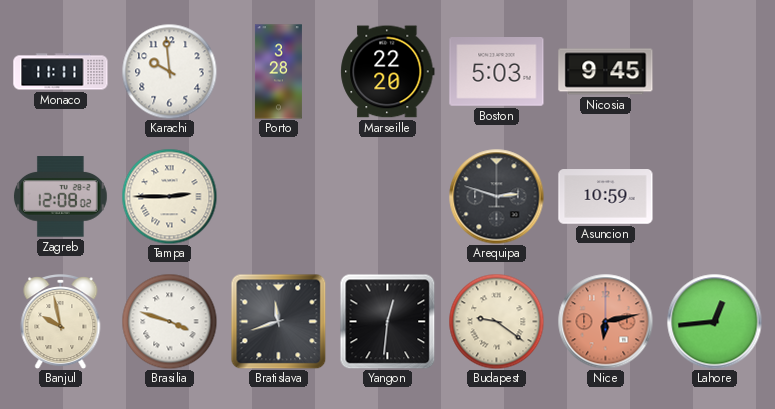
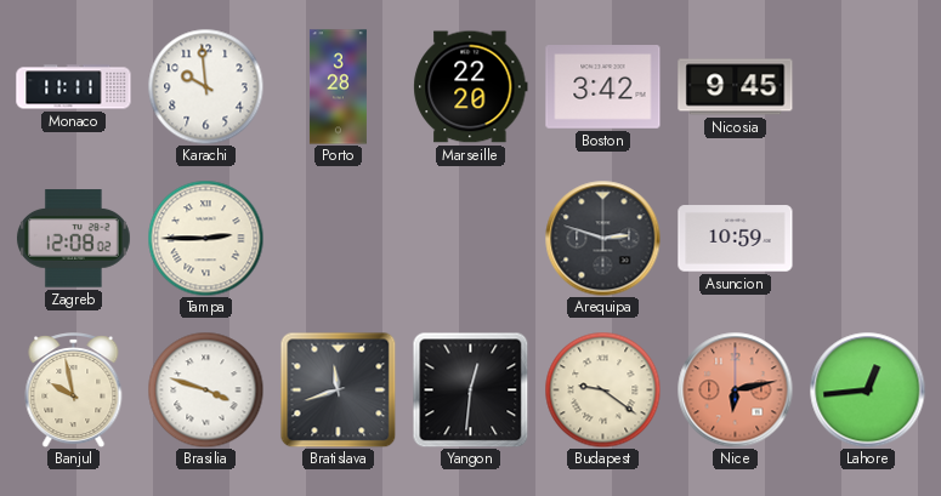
Boston: 5:03 -> 3:42
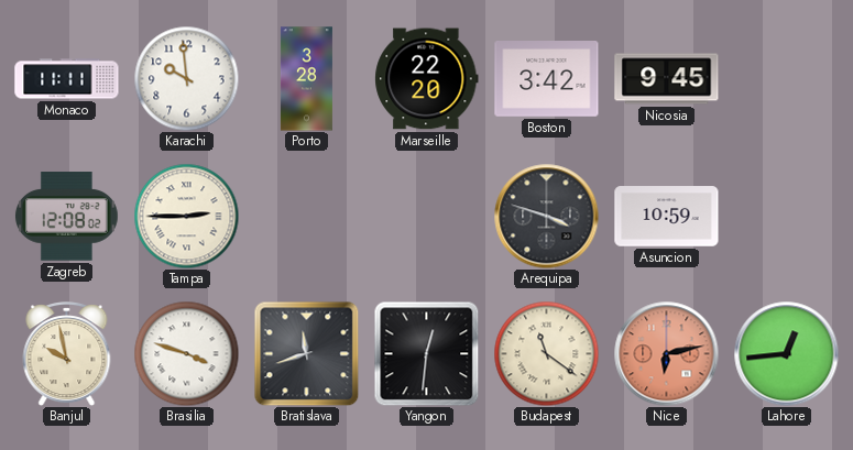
Arequipa: 2:48 -> 3:48
Budapest: 9:21 -> 11:21
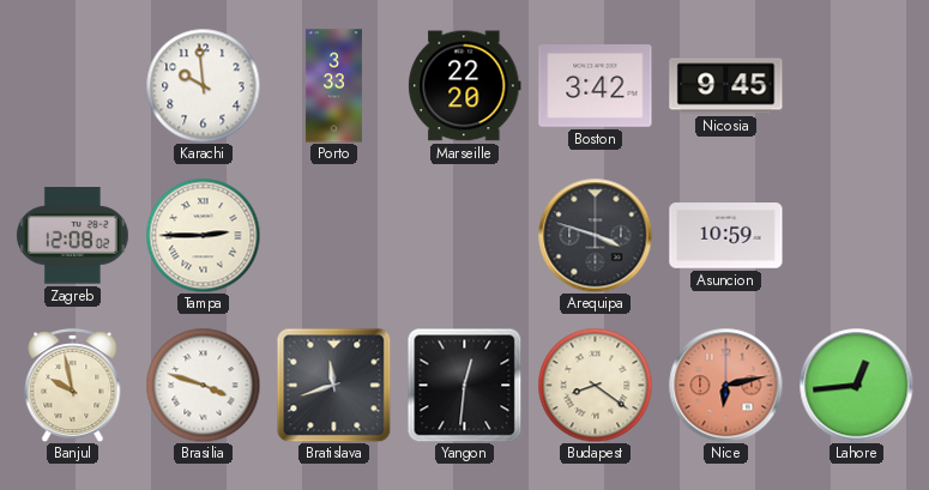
Monaco: 11:11 -> none
Porto: 3:28 -> 3:33
Budapest: 11:21 -> 8:21
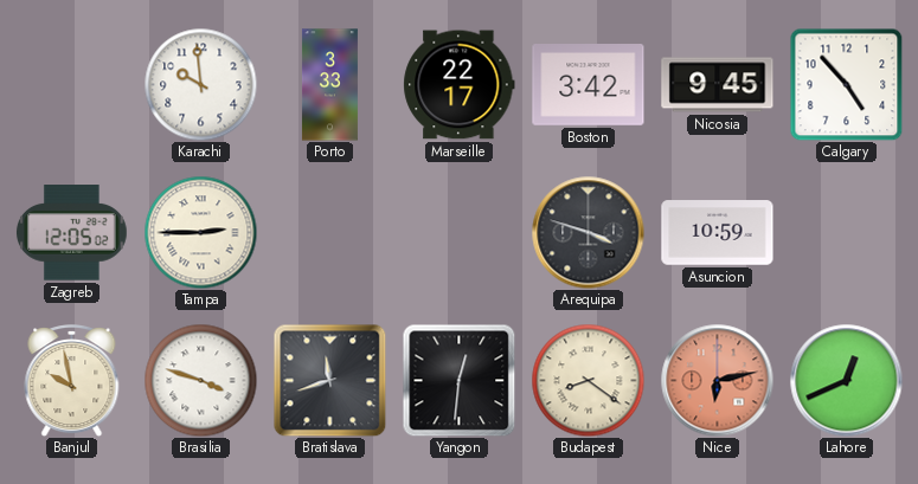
Marseille: 22:20 -> 22:17
Calgary: none -> 4:53
Zagreb: 12:08 -> 12:05
Lahore: 12:44 -> 12:41
